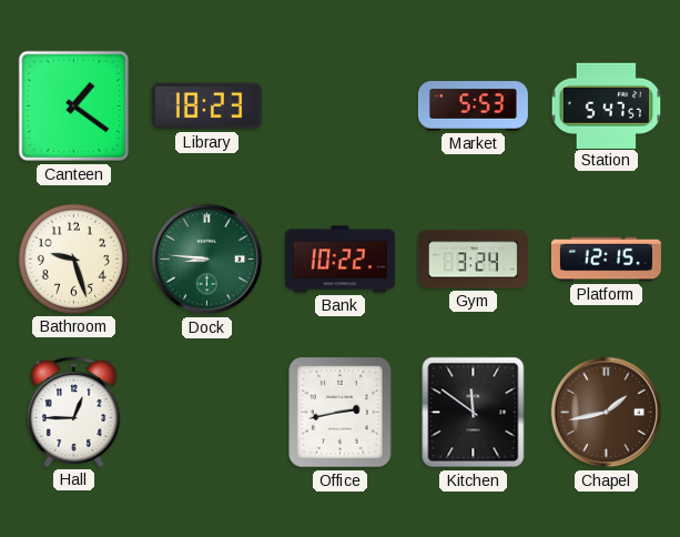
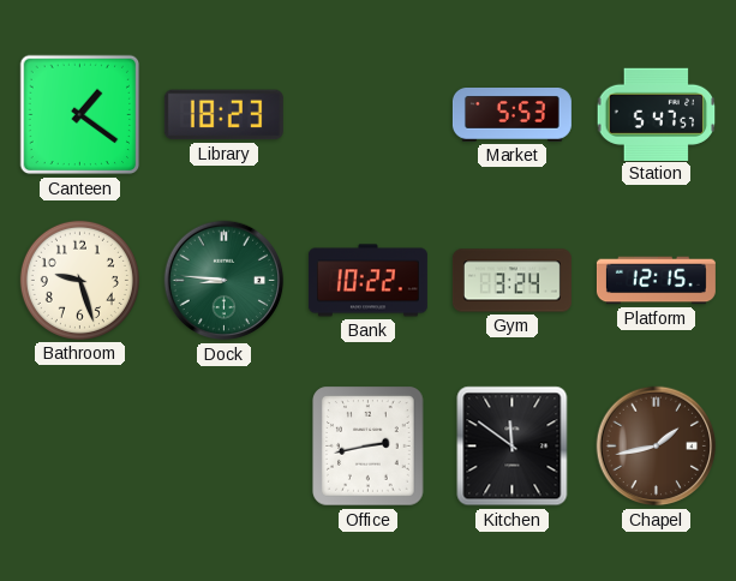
Hall: 12:45 -> none
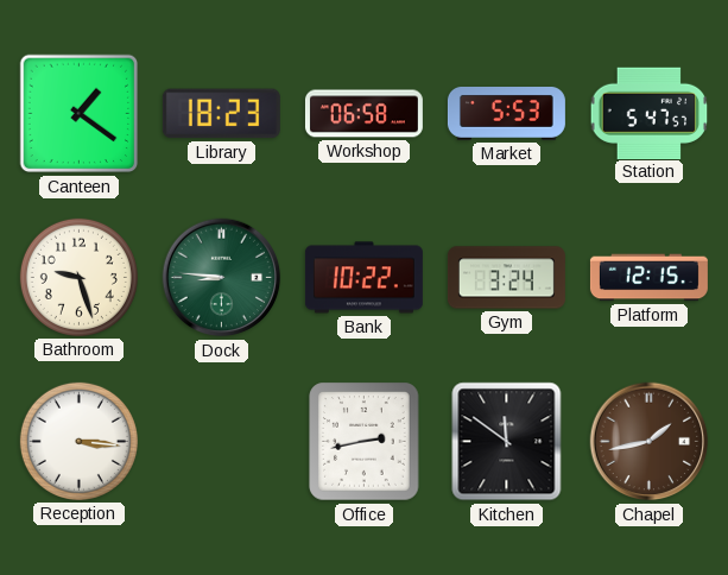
Workshop: none -> 06:58
Reception: none -> 3:16
